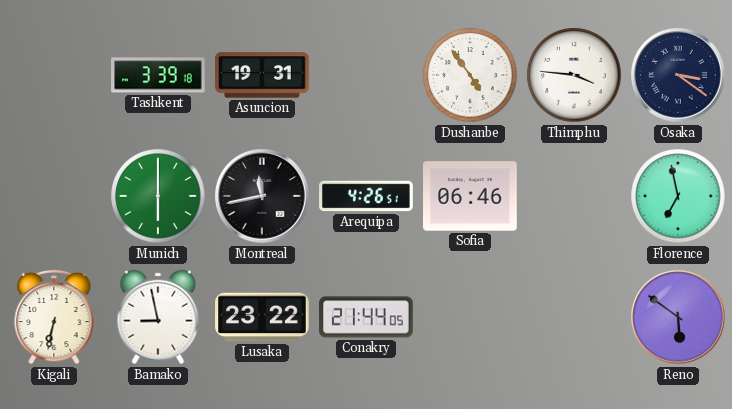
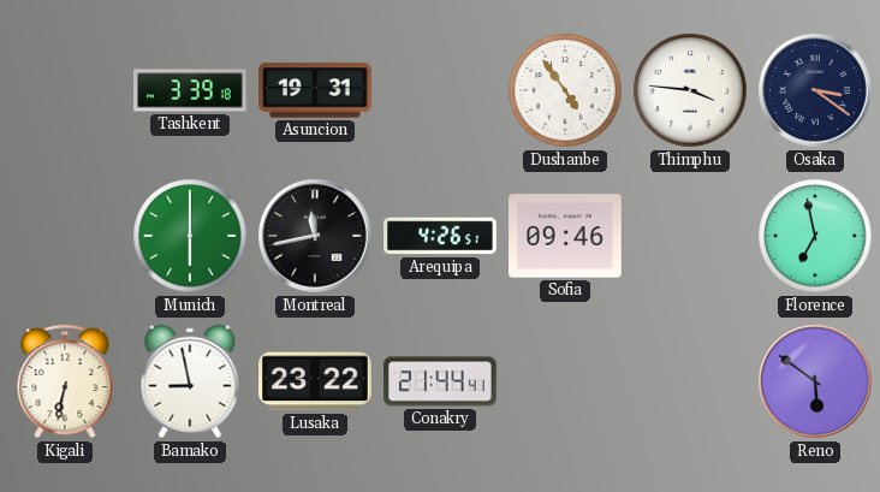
Sofia: 06:46 -> 09:46
Conakry: 21:44:05 -> 21:44:41
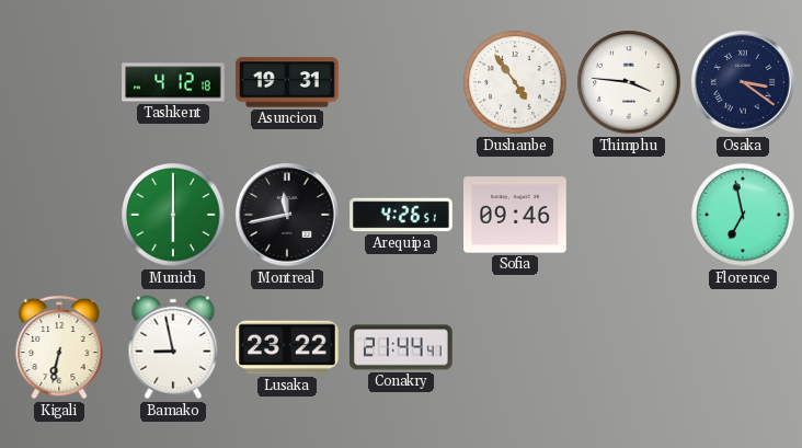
Tashkent: 3:39 -> 4:12
Reno: 5:51 -> none
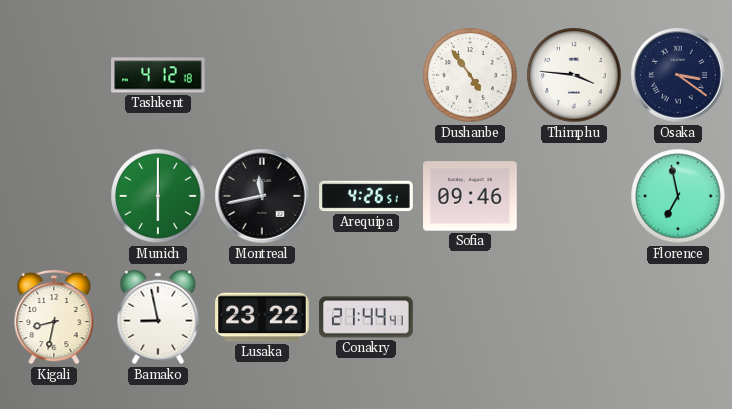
Asuncion: 19:31 -> none
Kigali: 6:32 -> 8:32
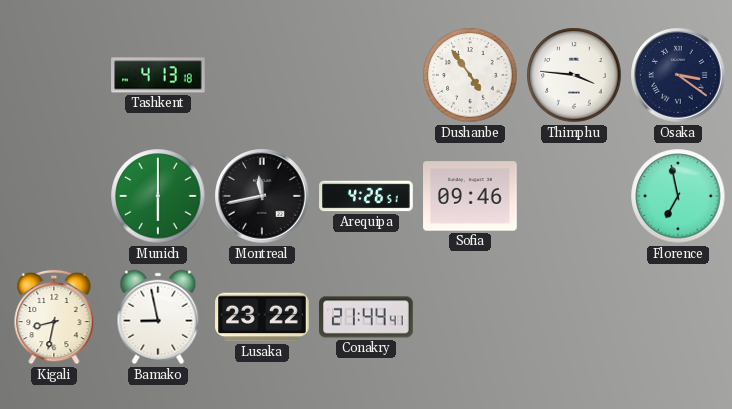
Tashkent: 4:12 -> 4:13
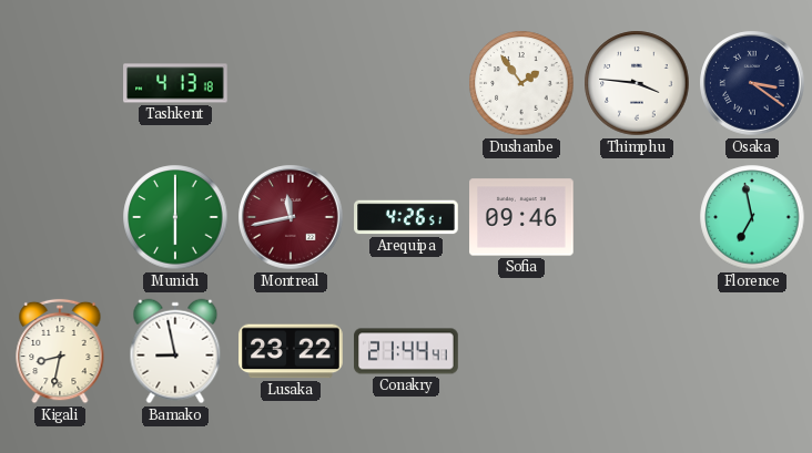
Dushanbe: 4:54 -> 1:54
Montreal dial: black -> burgundy
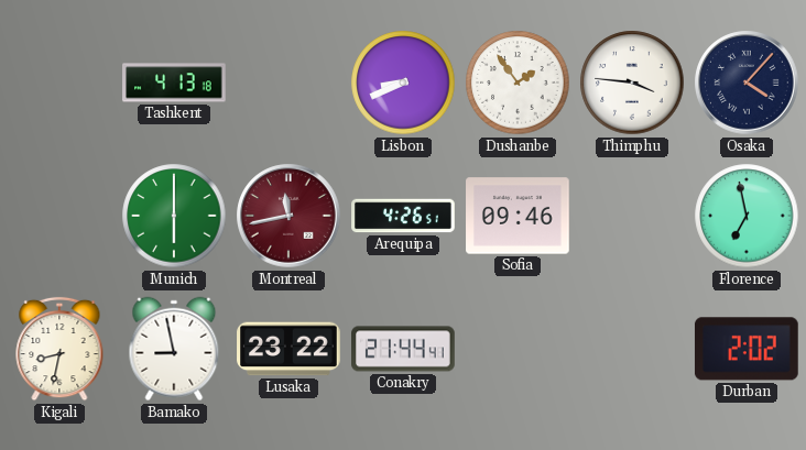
Lisbon: none -> 8:41
Osaka: 3:21 -> 4:07
Durban: none -> 2:02
